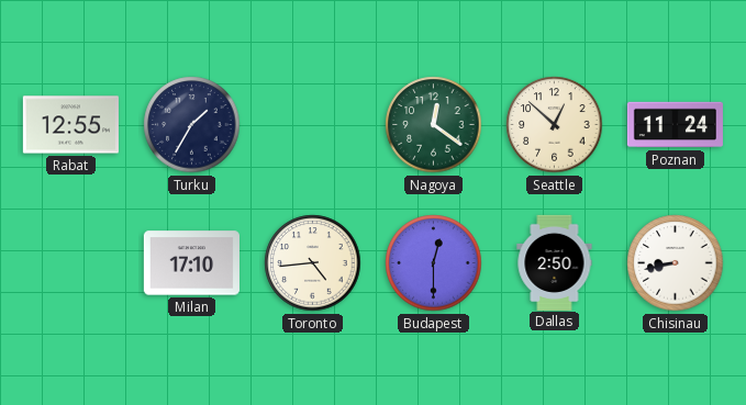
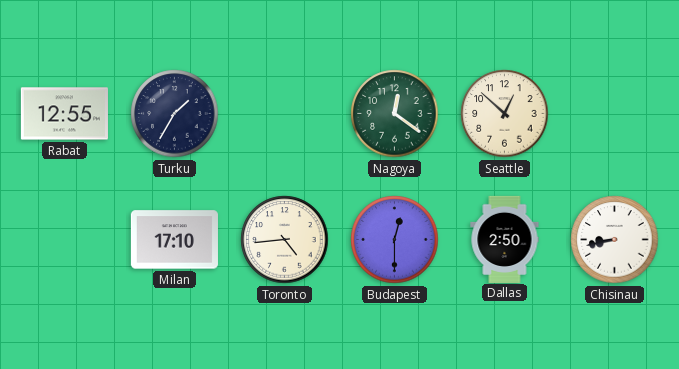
Poznan: 11:24 -> none
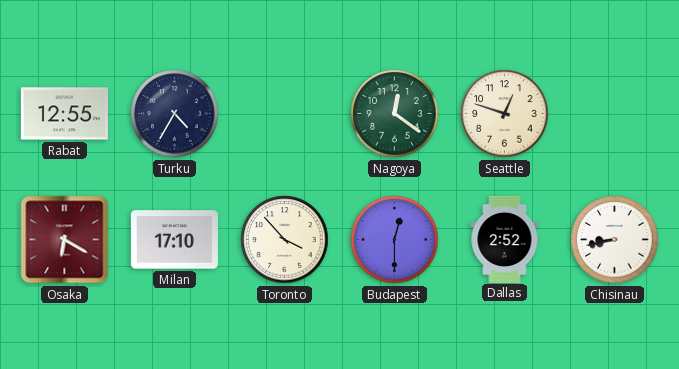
Turku: 1:35 -> 4:35
Seattle: 12:52 -> 12:48
Osaka: none -> 6:20
Toronto: 4:44 -> 3:53
Dallas: 2:50 -> 2:52
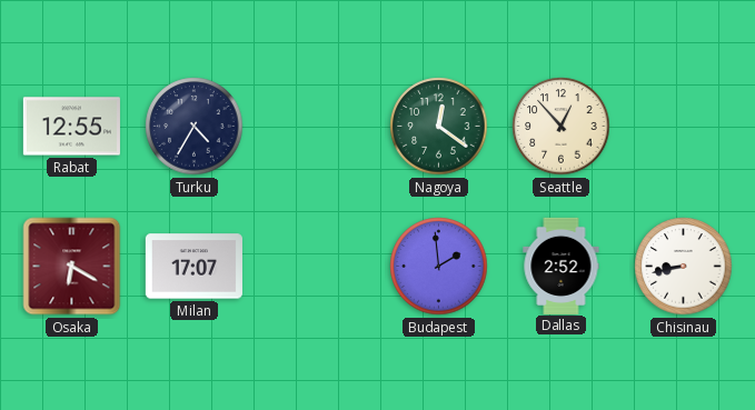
Seattle: 12:48 -> 12:53
Milan: 17:10 -> 17:07
Toronto: 3:53 -> none
Budapest: 12:30 -> 1:59
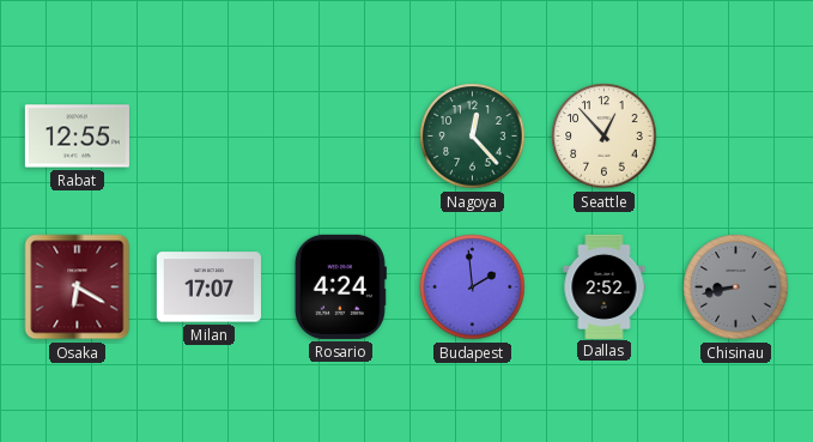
Turku: 4:35 -> none
Nagoya: 12:21 -> 12:23
Rosario: none -> 4:24
Chisinau dial: white -> grey
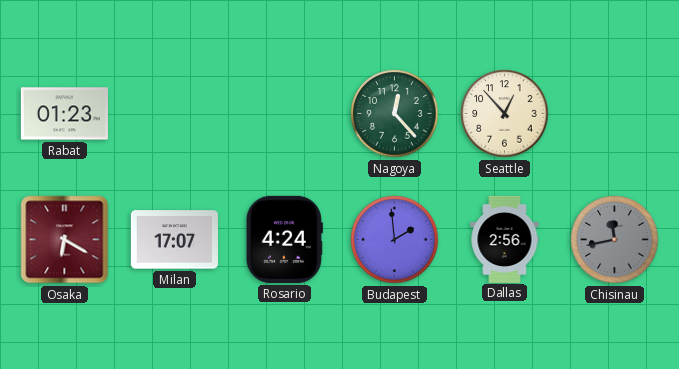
Rabat: 12:55 -> 01:23
Dallas: 2:52 -> 2:56
Chisinau: 8:43 -> 11:43
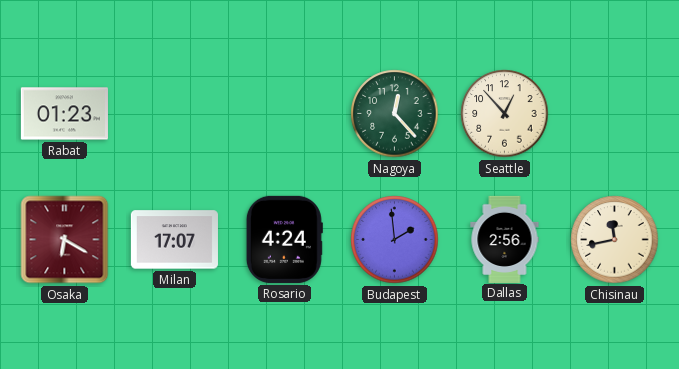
Chisinau dial: grey -> cream
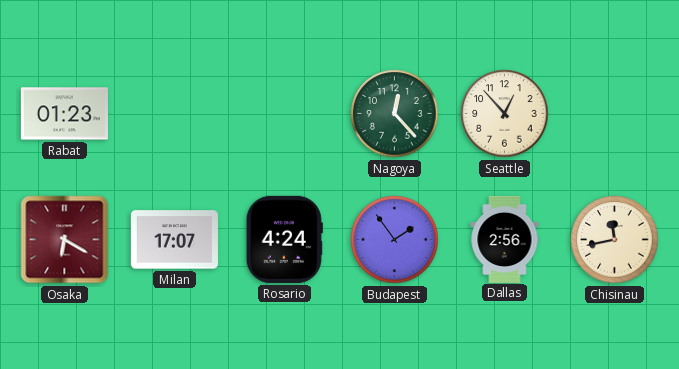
Budapest: 1:59 -> 1:54
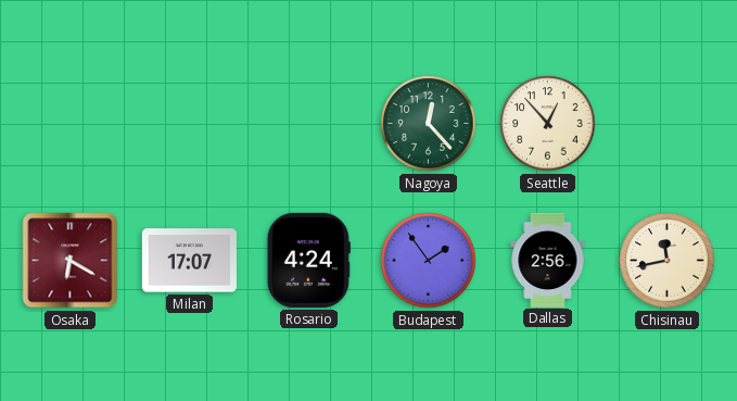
Rabat: 01:23 -> none
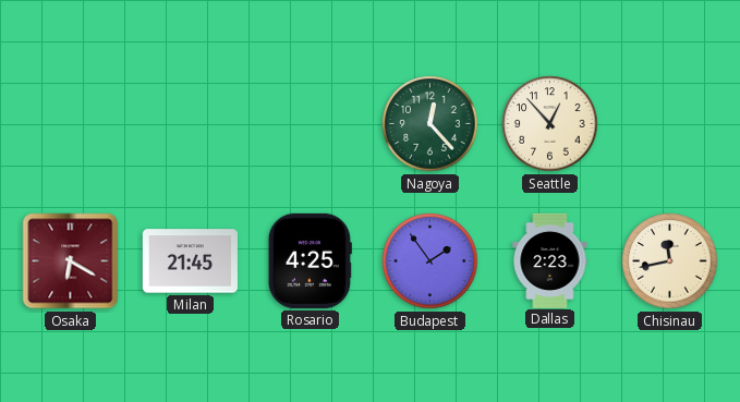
Milan: 17:07 -> 21:45
Rosario: 4:24 -> 4:25
Dallas: 2:56 -> 2:23
